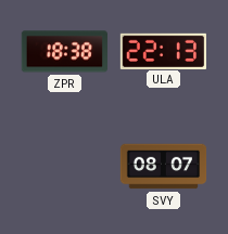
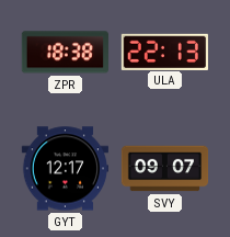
GYT: none -> 12:17
SVY: 08:07 -> 09:07
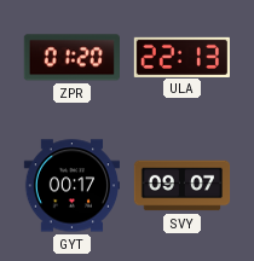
ZPR: 18:38 -> 01:20
GYT: 12:17 -> 00:17
